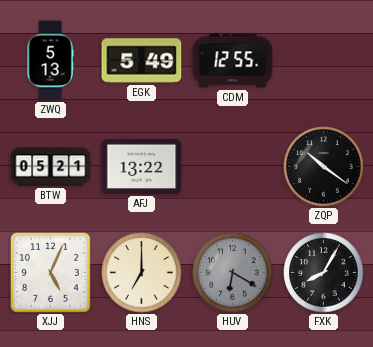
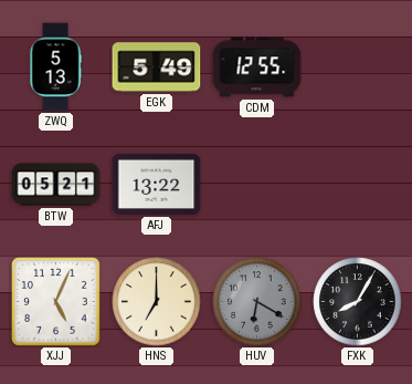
ZQP: 10:21 -> none
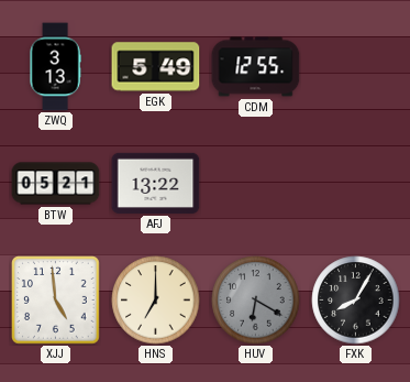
ZWQ: 5:13 -> 3:13
XJJ: 5:04 -> 4:59
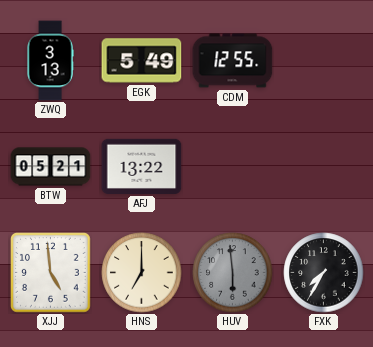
HUV: 6:20 -> 5:59
FXK: 8:05 -> 7:35
